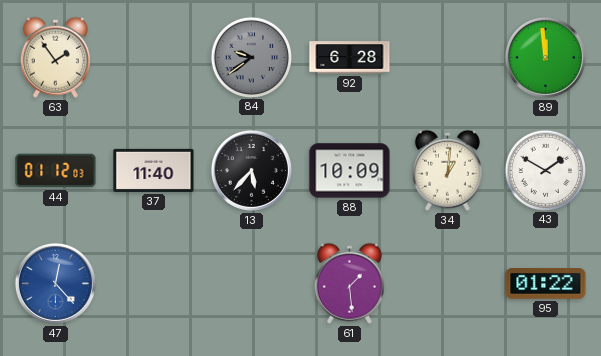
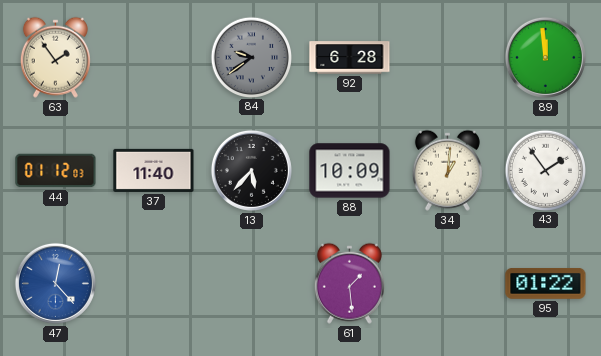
43: 1:50 -> 1:54
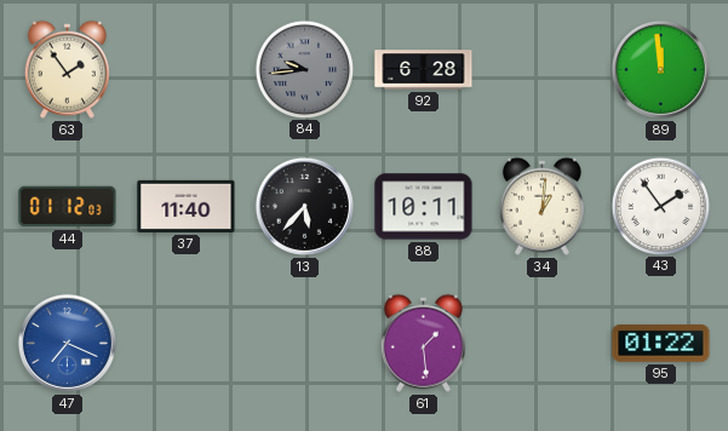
84: 9:39 -> 9:44
88: 10:09 -> 10:11
47: 12:23 -> 7:19
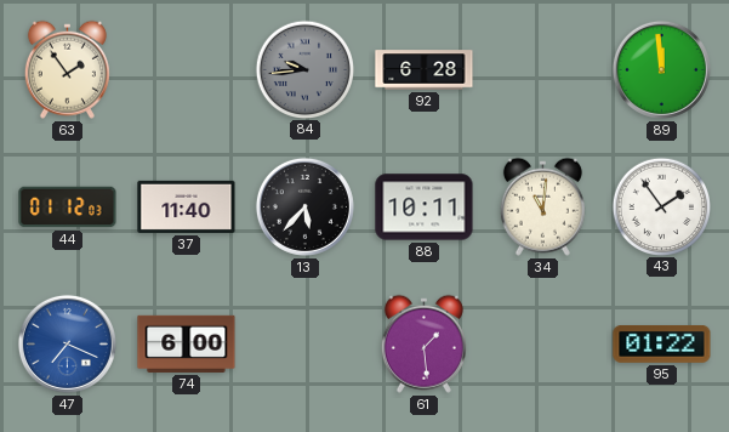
34: 1:01 -> 11:01
74: none -> 6:00
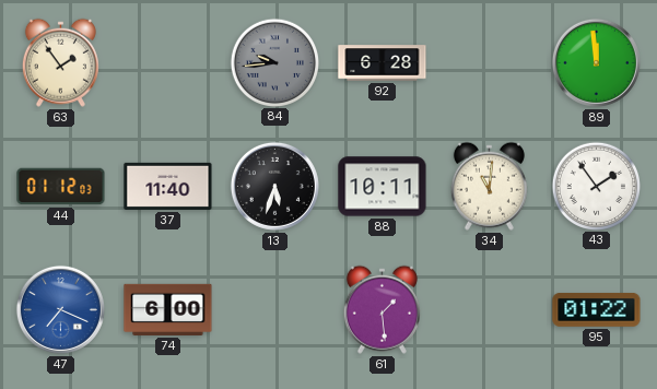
13: 5:37 -> 5:33
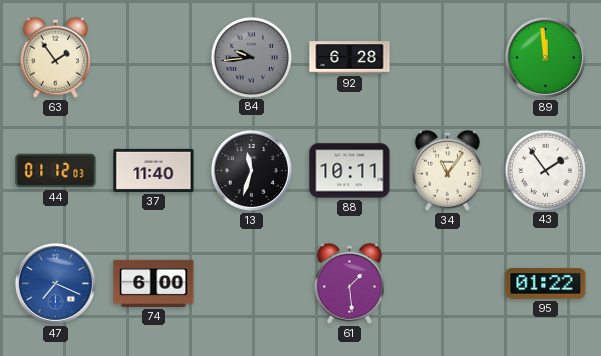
13: 5:33 -> 11:33
34: 11:01 -> 11:06
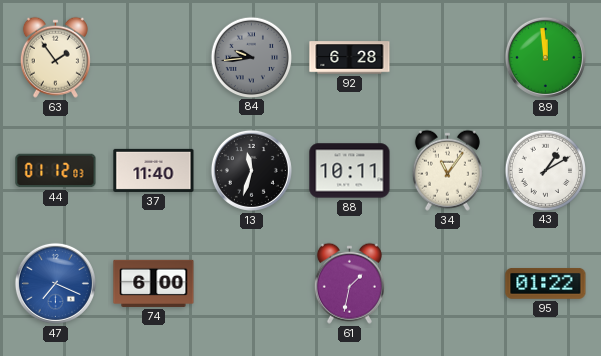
43: 1:54 -> 1:10
61: 1:29 -> 1:32
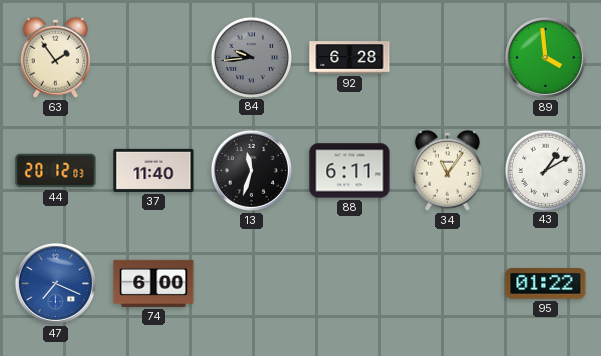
89: 11:59 -> 3:59
44: 01:12 -> 20:12
88: 10:11 -> 6:11
61: 1:32 -> none
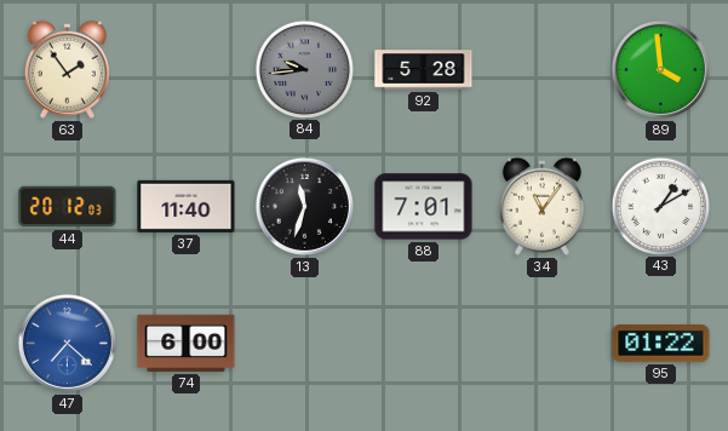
92: 6:28 -> 5:28
88: 6:11 -> 7:01
47: 7:19 -> 7:22
